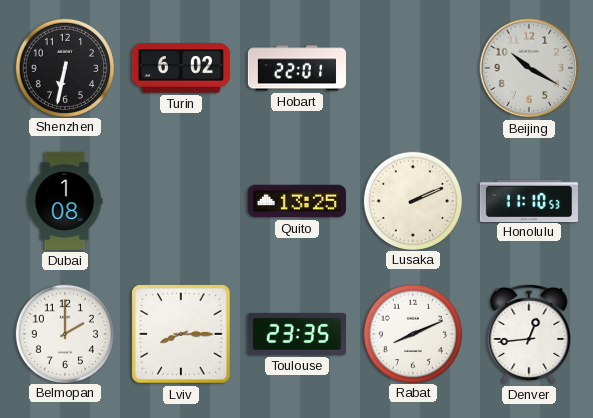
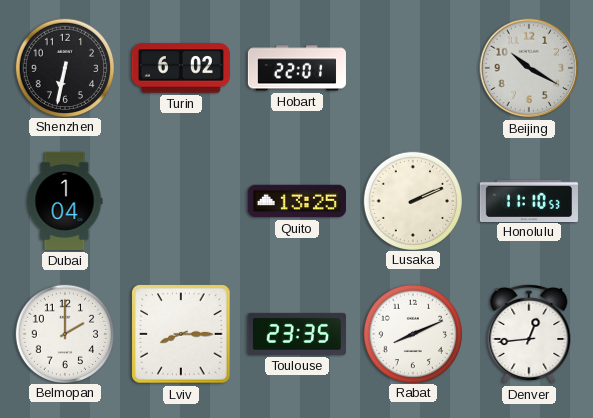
Dubai: 1:08 -> 1:04
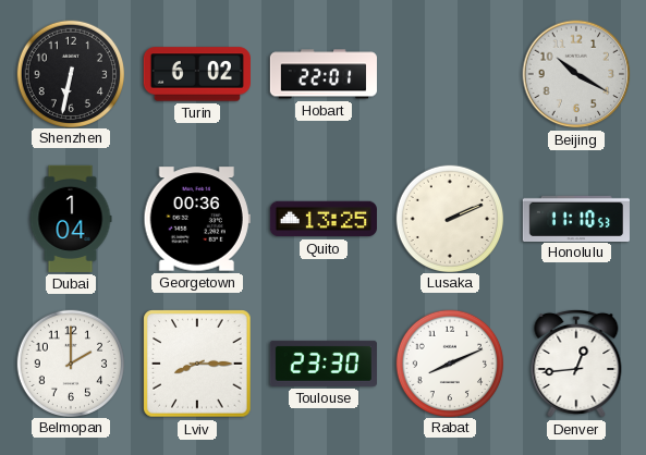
Georgetown: none -> 00:36
Toulouse: 23:35 -> 23:30
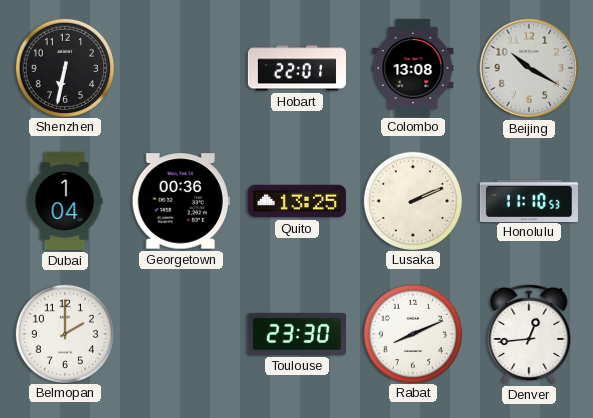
Turin: 6:02 -> none
Colombo: none -> 13:08
Lviv: 8:15 -> none
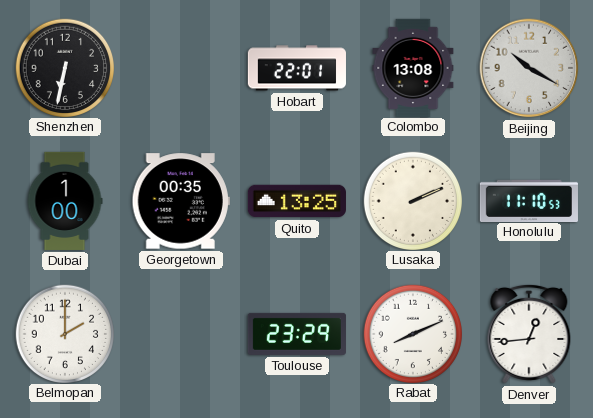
Dubai: 1:04 -> 1:00
Georgetown: 00:36 -> 00:35
Toulouse: 23:30 -> 23:29
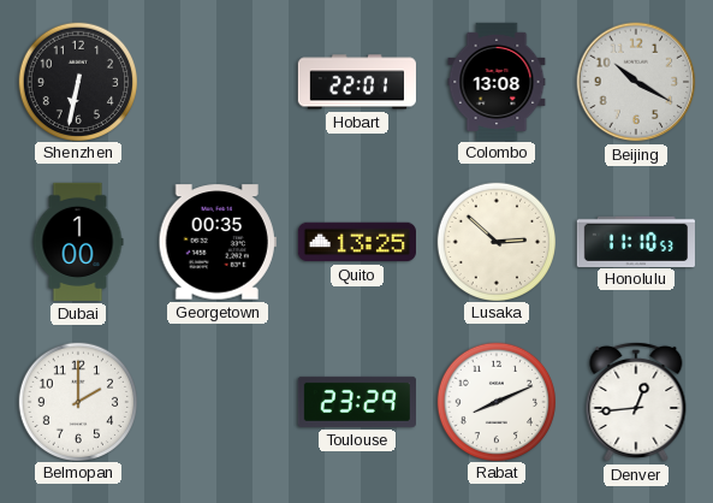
Lusaka: 2:11 -> 2:52
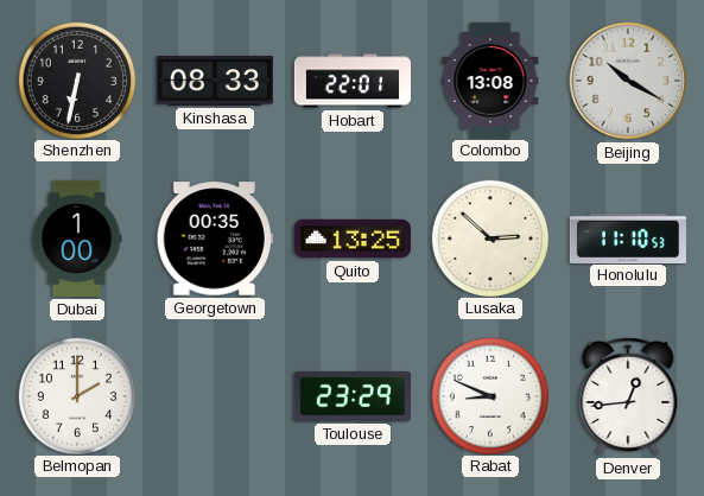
Kinshasa: none -> 08:33
Rabat: 8:11 -> 8:49
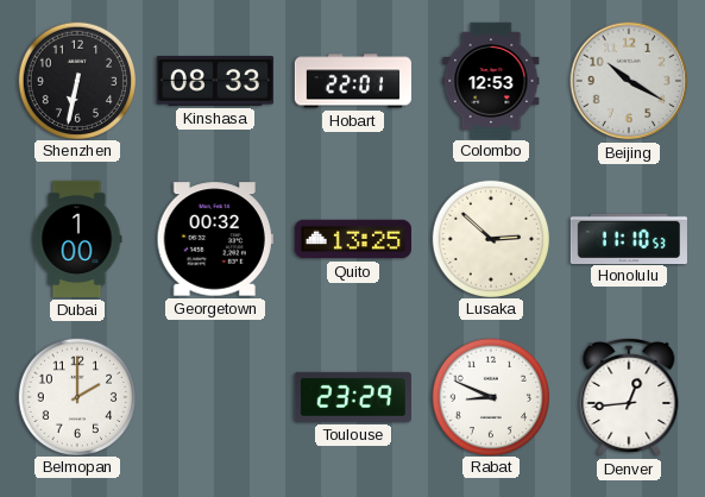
Colombo: 13:08 -> 12:53
Georgetown: 00:35 -> 00:32
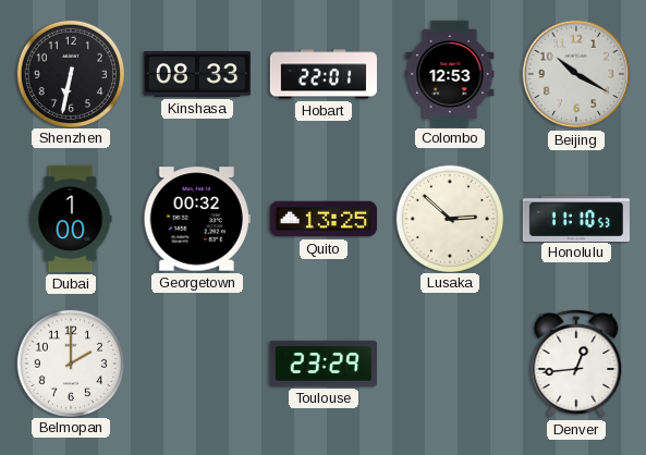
Rabat: 8:49 -> none
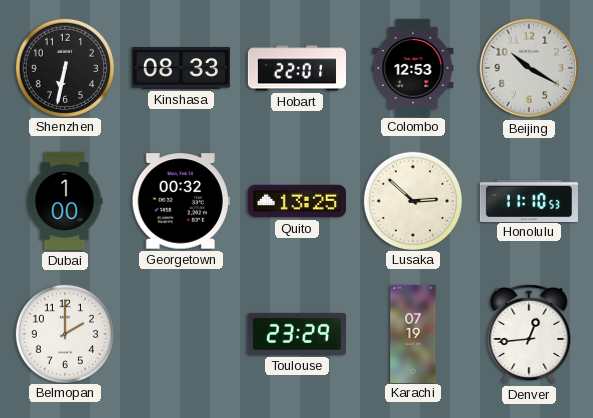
Karachi: none -> 07:19
